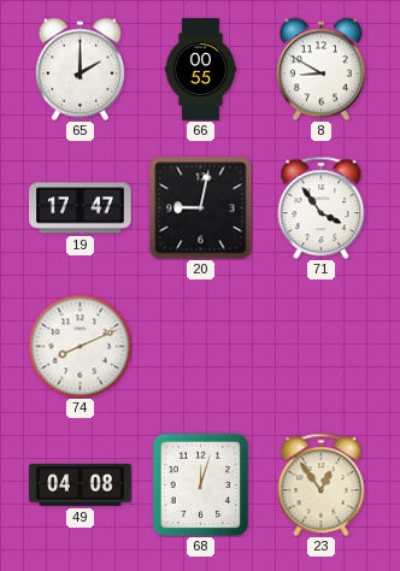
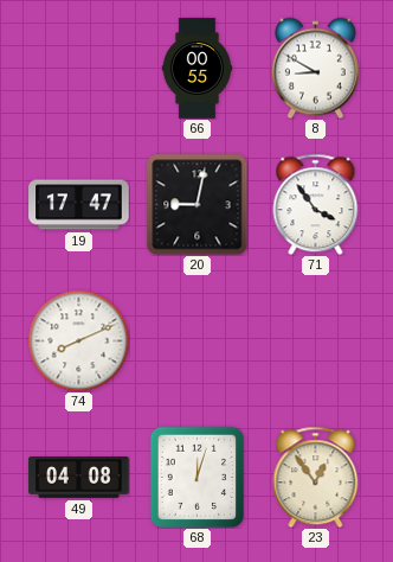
65: 2:00 -> none
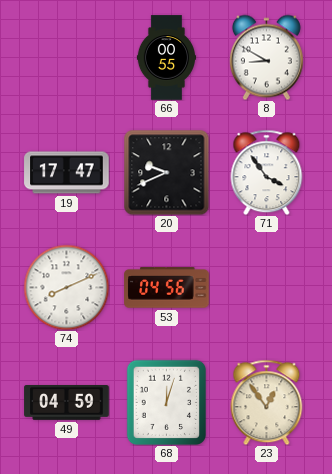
20: 9:02 -> 9:41
53: none -> 04:56
49: 04:08 -> 04:59
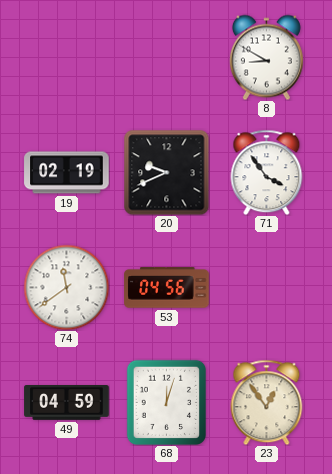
66: 00:55 -> none
19: 17:47 -> 02:19
74: 8:11 -> 11:39
